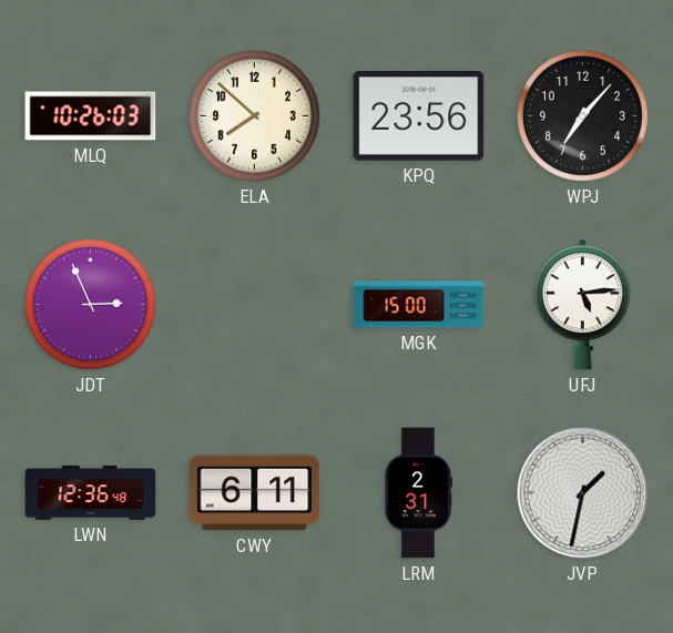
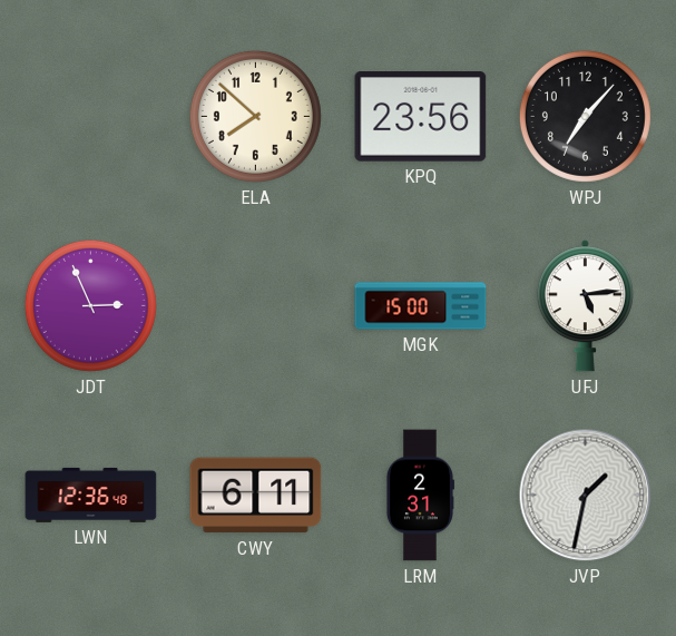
MLQ: 10:26 -> none
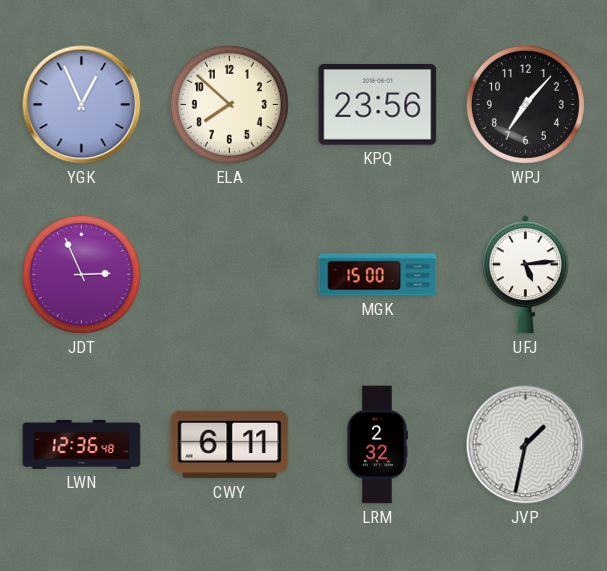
YGK: none -> 12:56
LRM: 2:31 -> 2:32
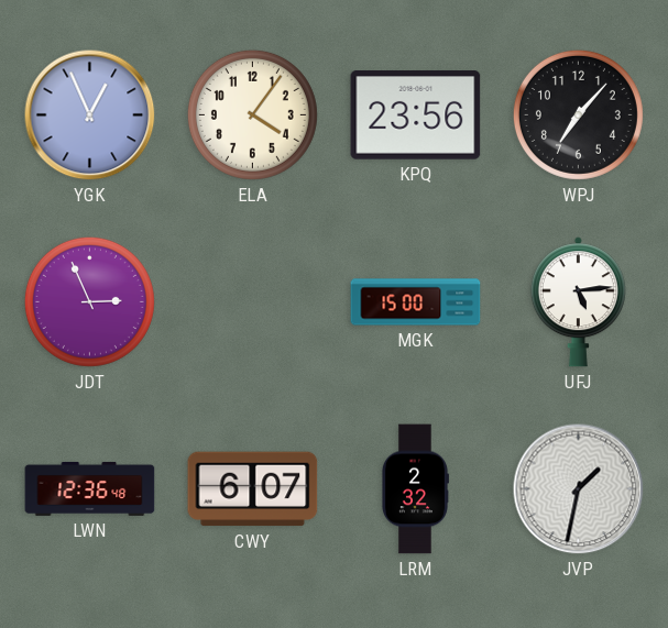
ELA: 7:52 -> 4:06
CWY: 6:11 -> 6:07
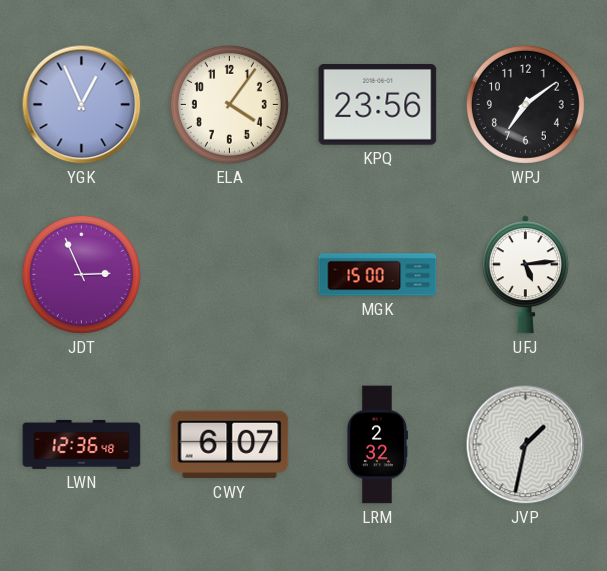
WPJ: 7:07 -> 7:09
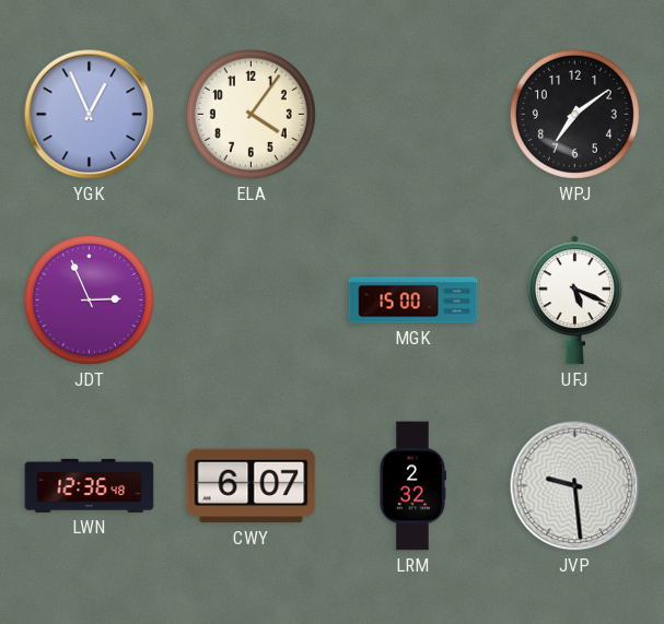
KPQ: 23:56 -> none
UFJ: 5:14 -> 5:19
JVP: 1:32 -> 9:29
